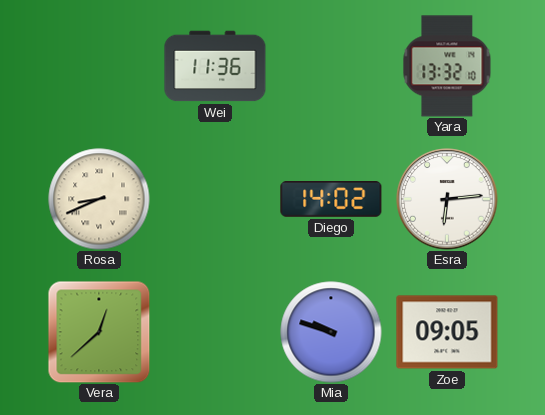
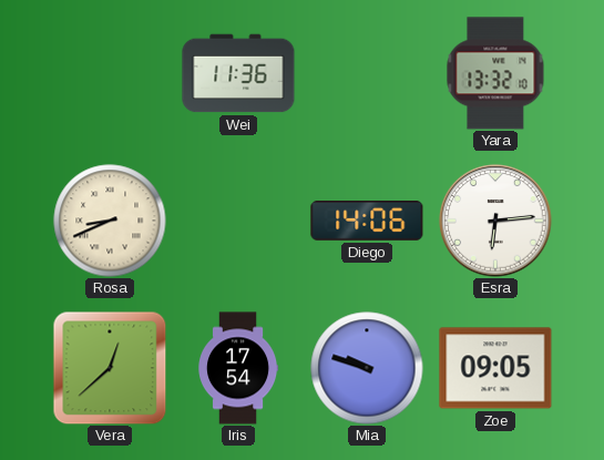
Diego: 14:02 -> 14:06
Iris: none -> 17:54
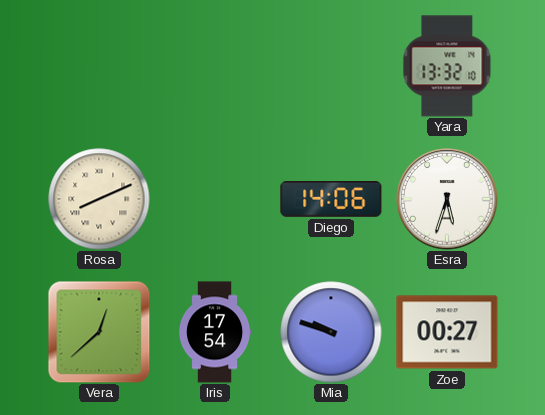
Wei: 11:36 -> none
Rosa: 8:41 -> 8:11
Esra: 6:14 -> 5:33
Zoe: 09:05 -> 00:27
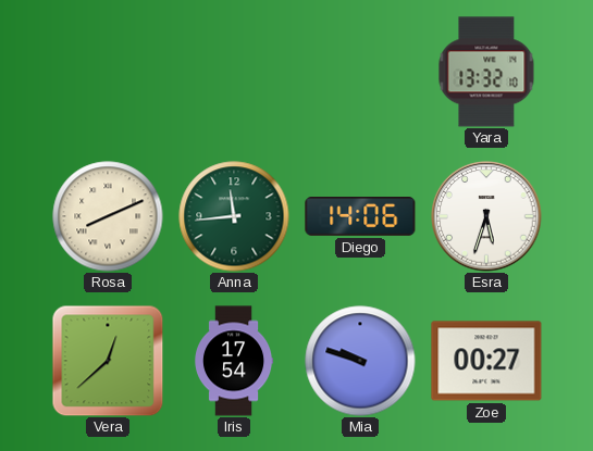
Anna: none -> 11:44
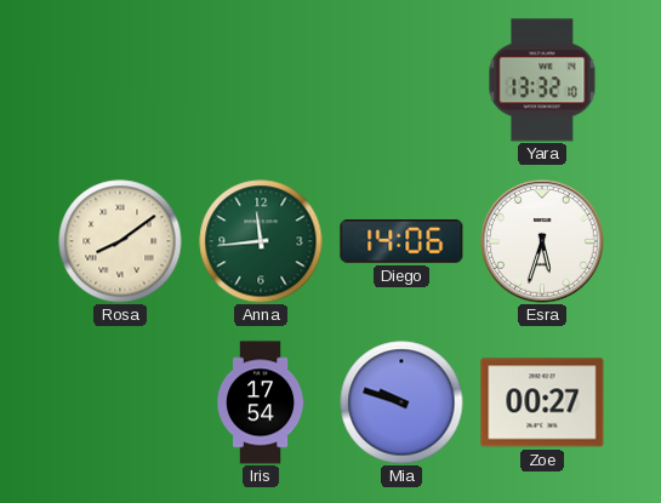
Rosa: 8:11 -> 8:09
Vera: 12:38 -> none
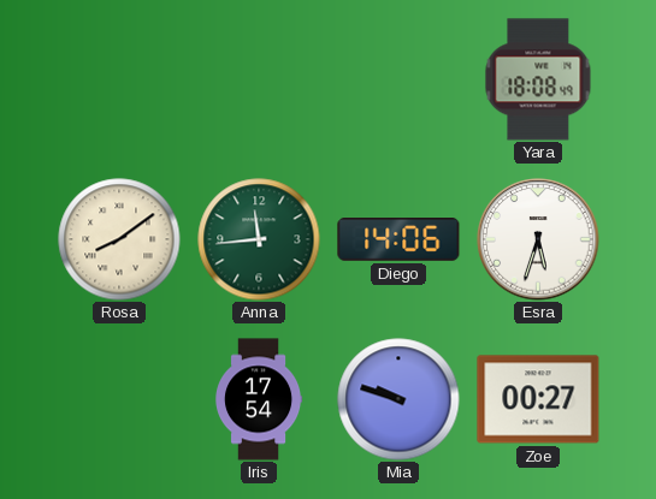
Yara: 13:32 -> 18:08
